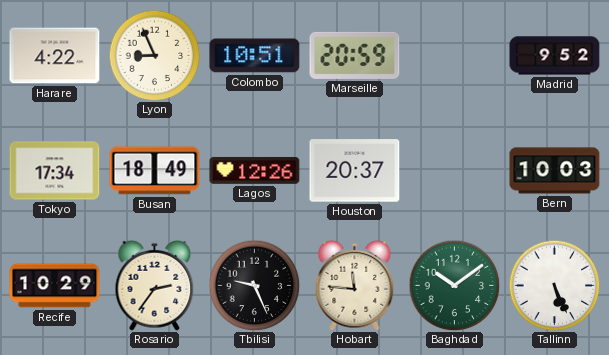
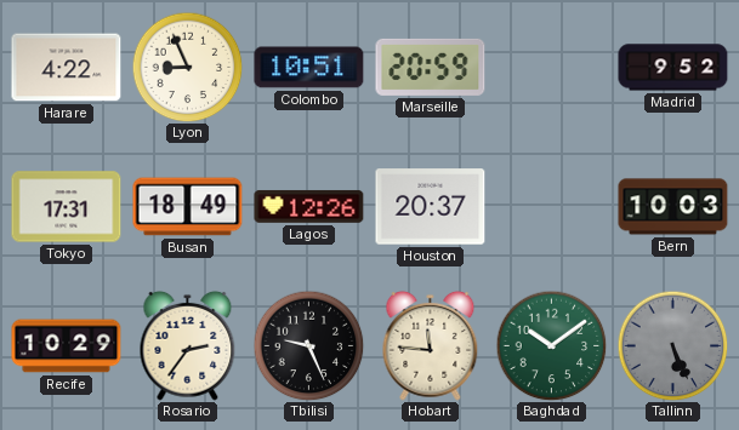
Tokyo: 17:34 -> 17:31
Tallinn dial: white -> grey
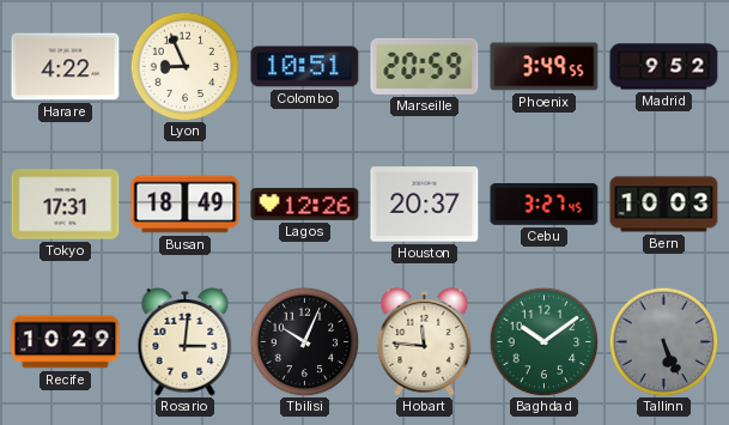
Phoenix: none -> 3:49
Cebu: none -> 3:27
Rosario: 2:36 -> 3:01
Tbilisi: 9:26 -> 10:04
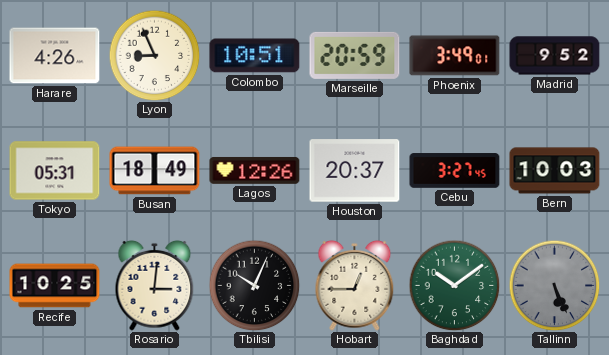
Harare: 4:22 -> 4:26
Phoenix: 3:49:55 -> 3:49:01
Tokyo: 17:31 -> 05:31
Recife: 10:29 -> 10:25
Hobart: 11:46 -> 12:45
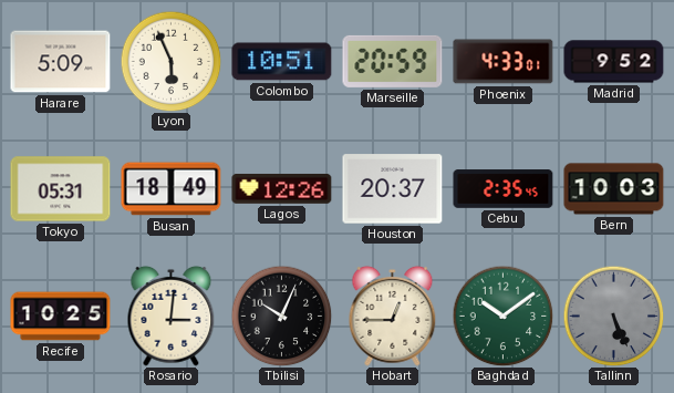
Harare: 4:26 -> 5:09
Lyon: 8:56 -> 5:56
Phoenix: 3:49 -> 4:33
Cebu: 3:27 -> 2:35
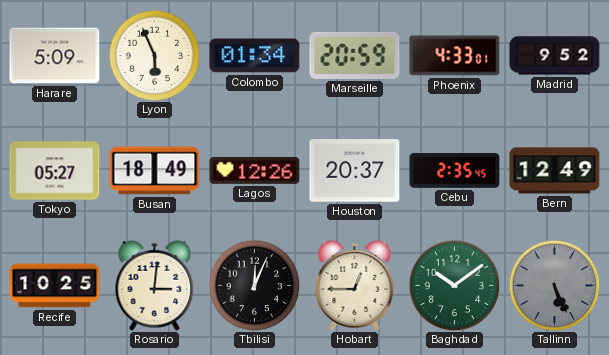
Colombo: 10:51 -> 01:34
Tokyo: 05:31 -> 05:27
Bern: 10:03 -> 12:49
Tbilisi: 10:04 -> 12:04
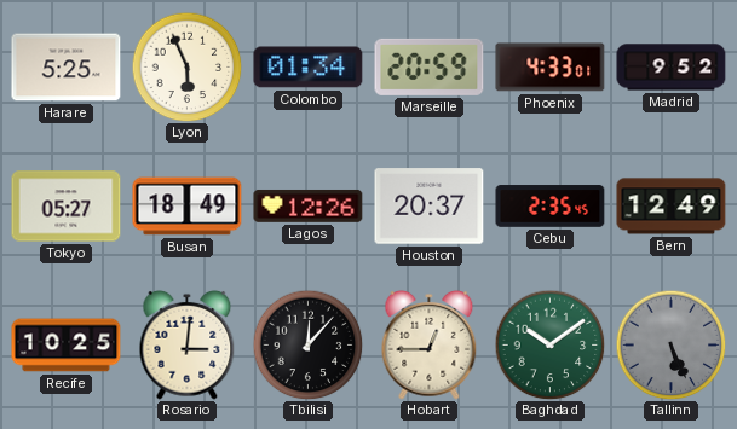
Harare: 5:09 -> 5:25
Tbilisi: 12:04 -> 12:07
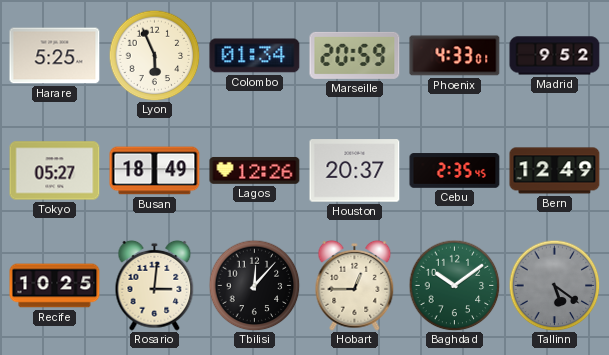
Tallinn: 5:26 -> 5:21
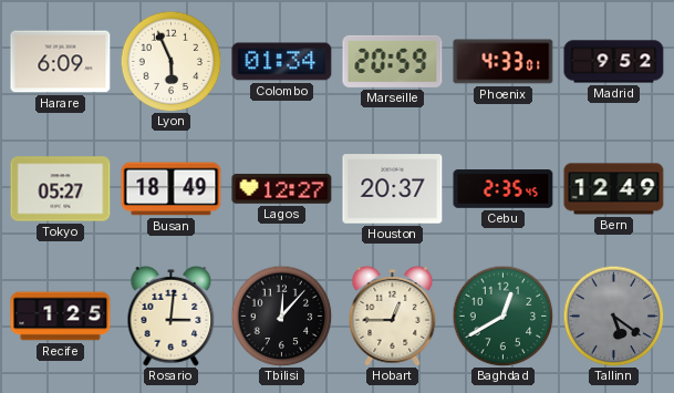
Harare: 5:25 -> 6:09
Lagos: 12:26 -> 12:27
Recife: 10:25 -> 1:25
Baghdad: 10:09 -> 12:40
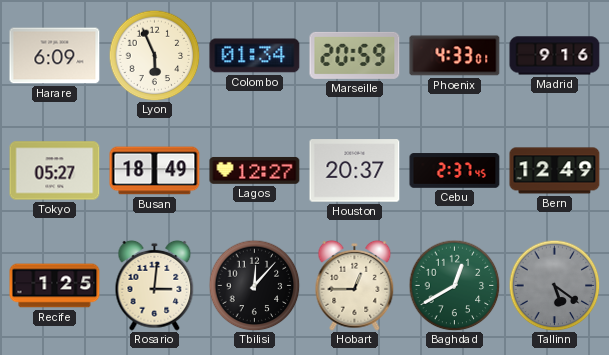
Madrid: 9:52 -> 9:16
Cebu: 2:35 -> 2:37
